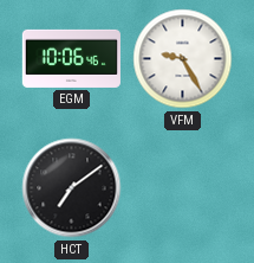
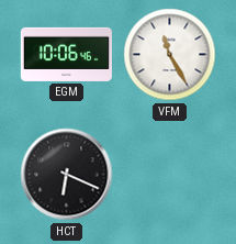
VFM: 9:25 -> 11:25
HCT: 7:09 -> 6:19
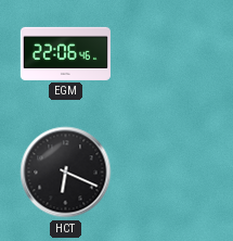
EGM: 10:06 -> 22:06
VFM: 11:25 -> none
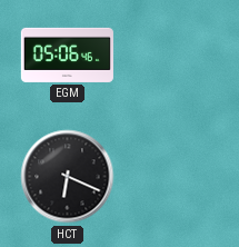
EGM: 22:06 -> 05:06
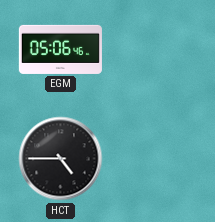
HCT: 6:19 -> 4:45
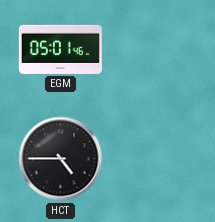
EGM: 05:06 -> 05:01
